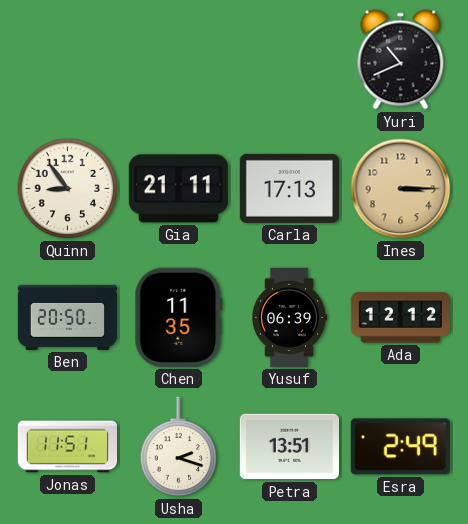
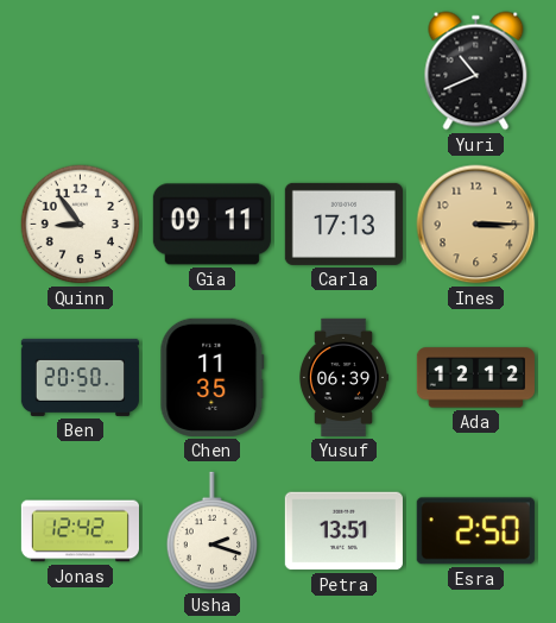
Gia: 21:11 -> 09:11
Jonas: 11:51 -> 12:42
Esra: 2:49 -> 2:50
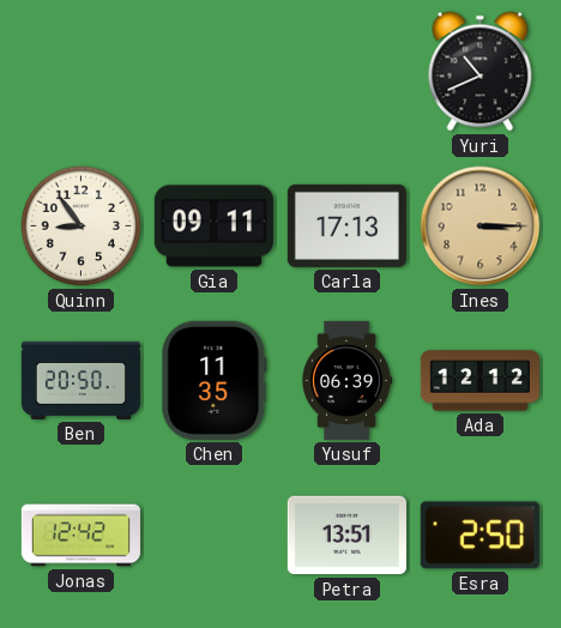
Usha: 2:18 -> none
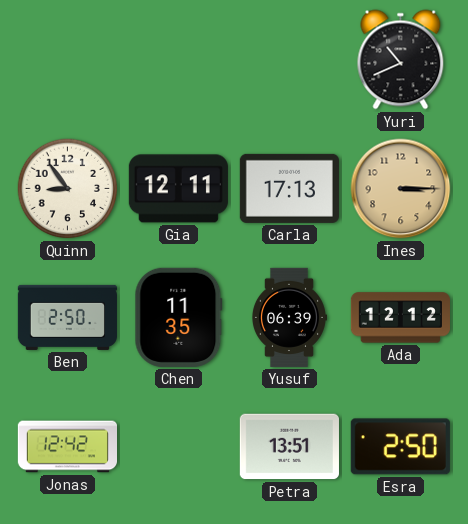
Gia: 09:11 -> 12:11
Ben: 20:50 -> 2:50
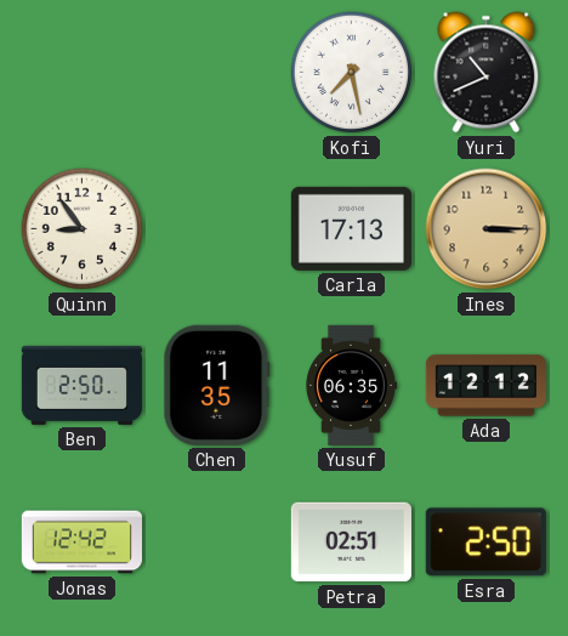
Kofi: none -> 7:28
Gia: 12:11 -> none
Yusuf: 06:39 -> 06:35
Petra: 13:51 -> 02:51
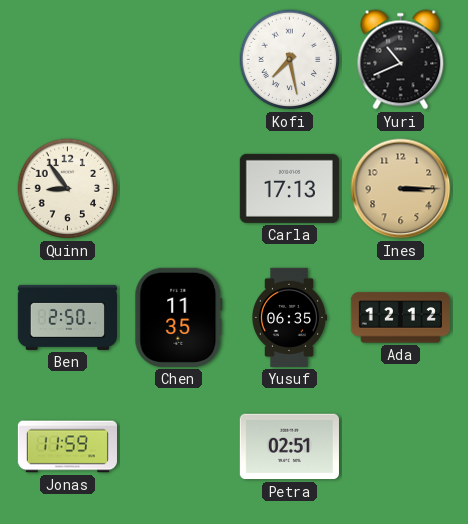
Jonas: 12:42 -> 11:59
Esra: 2:50 -> none
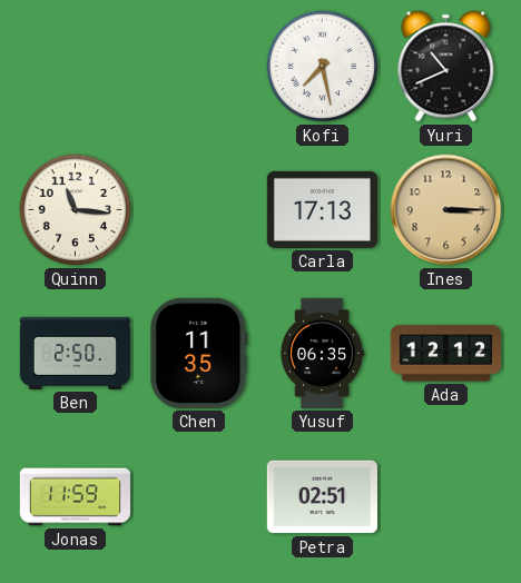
Quinn: 8:54 -> 11:16
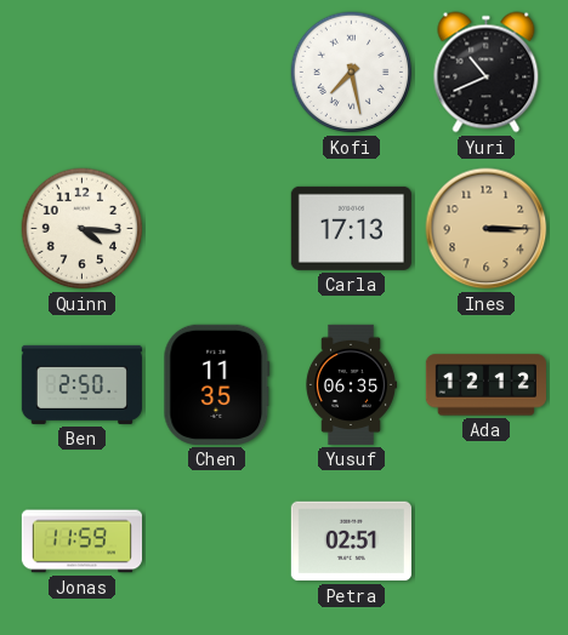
Quinn: 11:16 -> 4:16
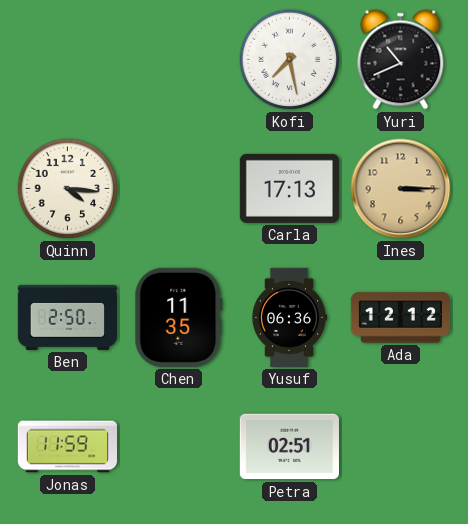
Yusuf: 06:35 -> 06:36
